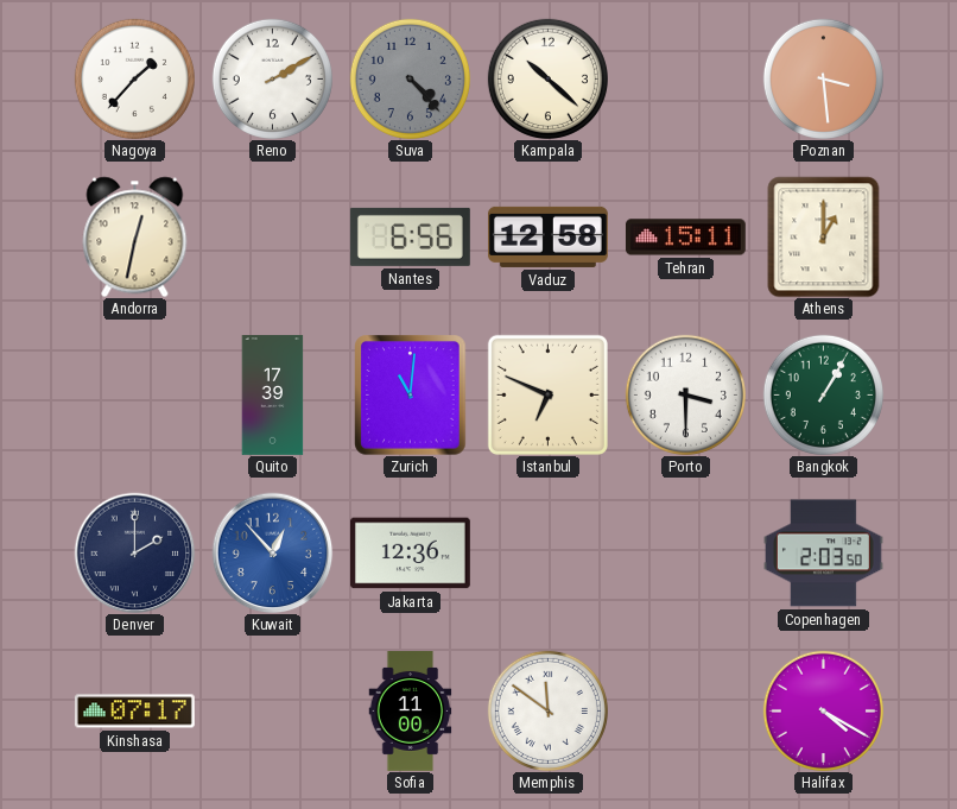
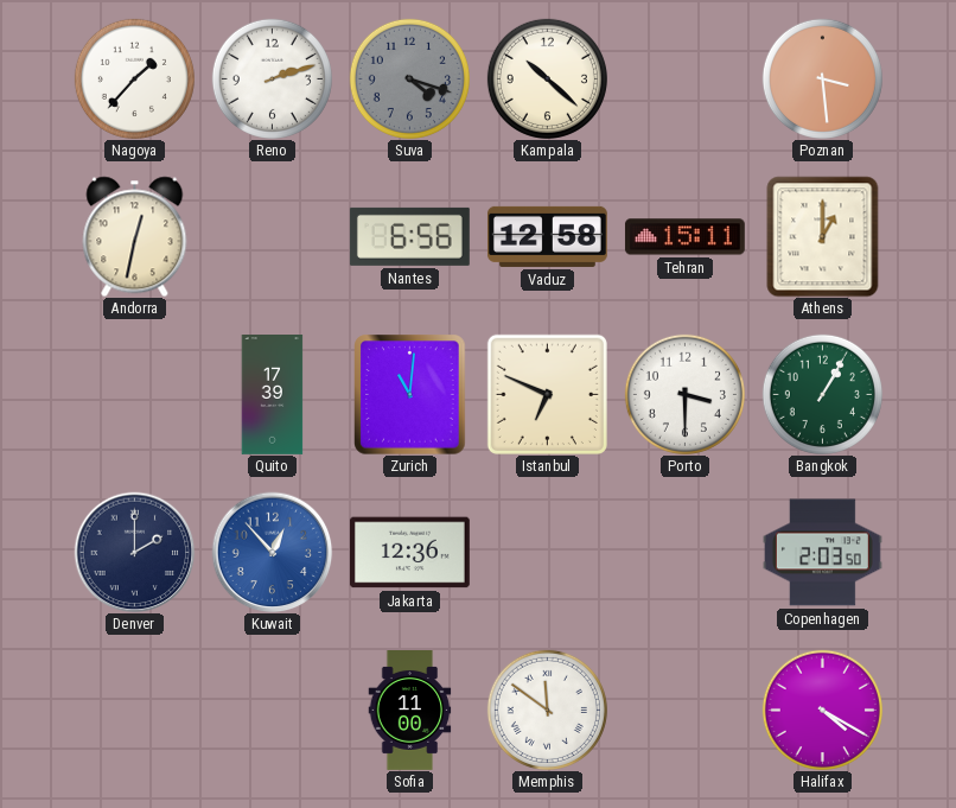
Reno: 2:10 -> 2:12
Suva: 4:23 -> 4:18
Kinshasa: 07:17 -> none
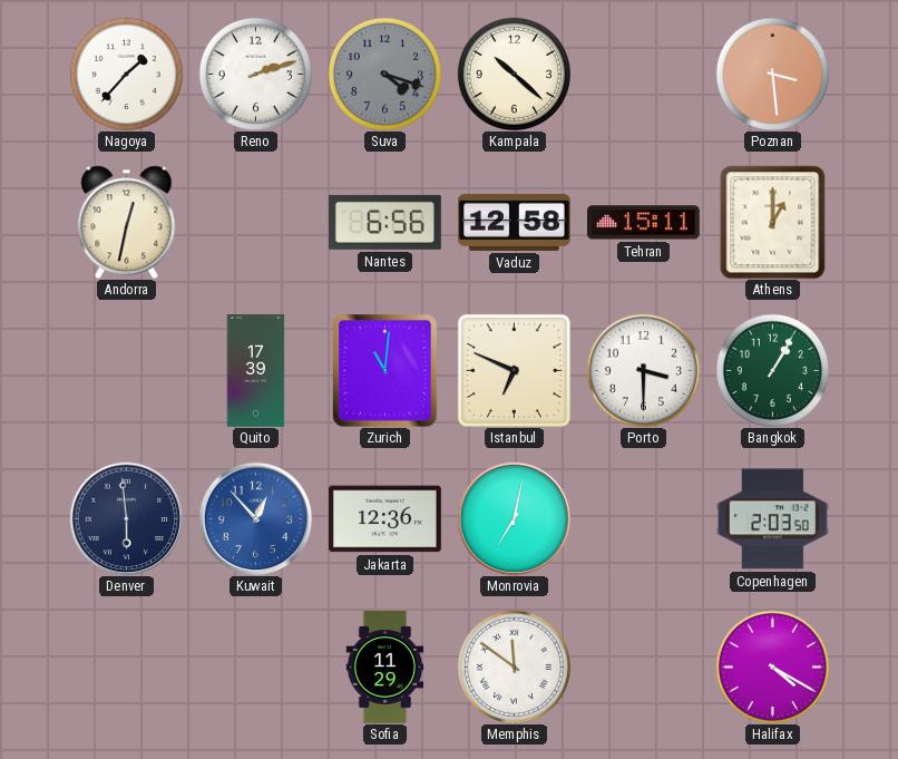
Denver: 2:00 -> 5:59
Monrovia: none -> 7:02
Sofia: 11:00 -> 11:29
